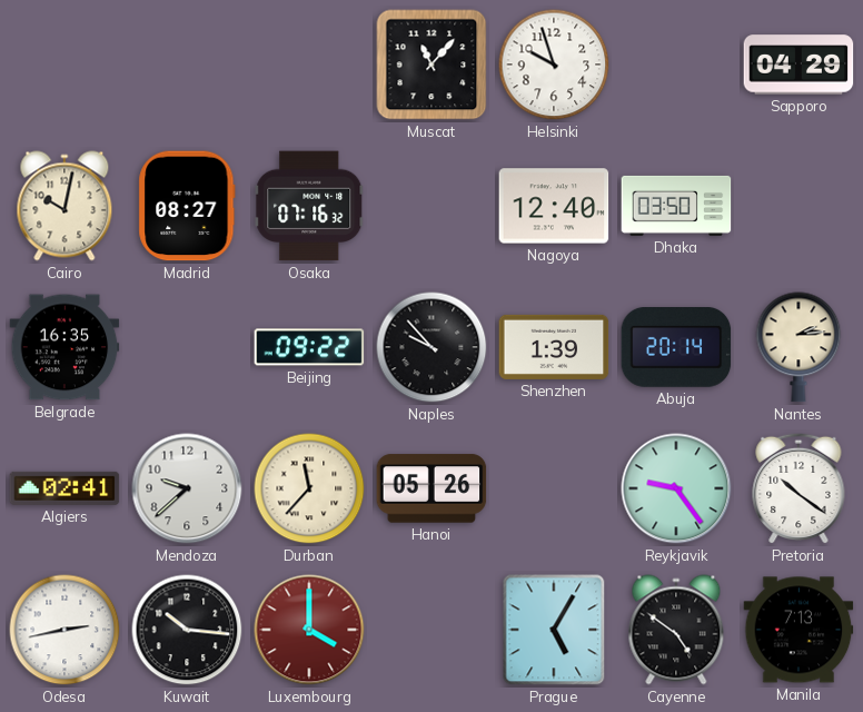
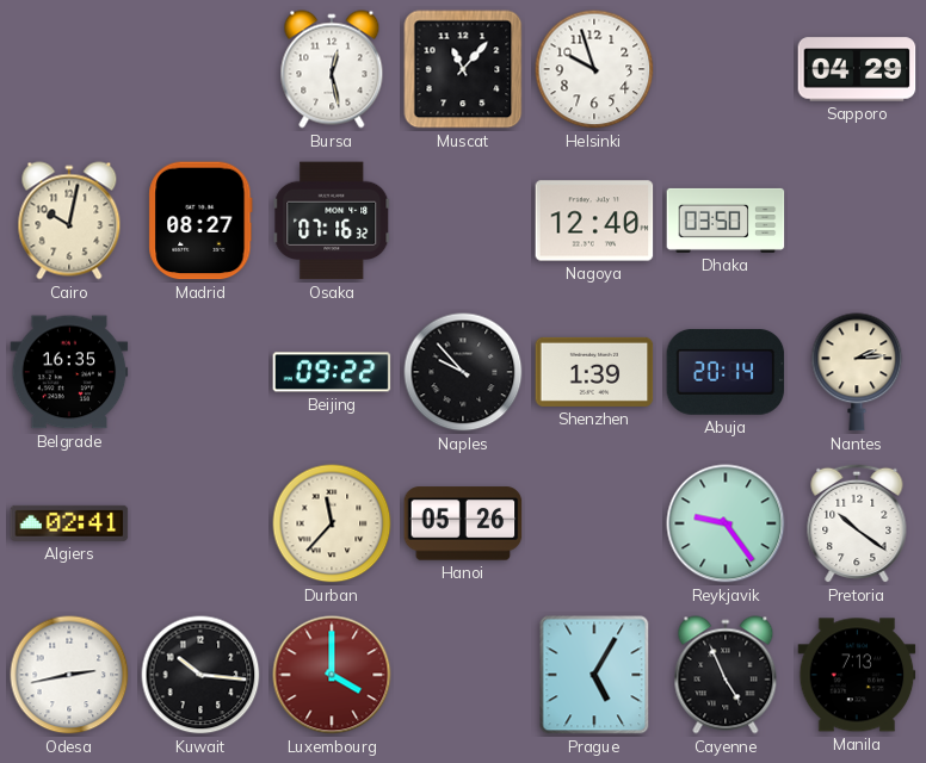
Bursa: none -> 12:28
Mendoza: 9:38 -> none
Cayenne: 4:51 -> 4:56
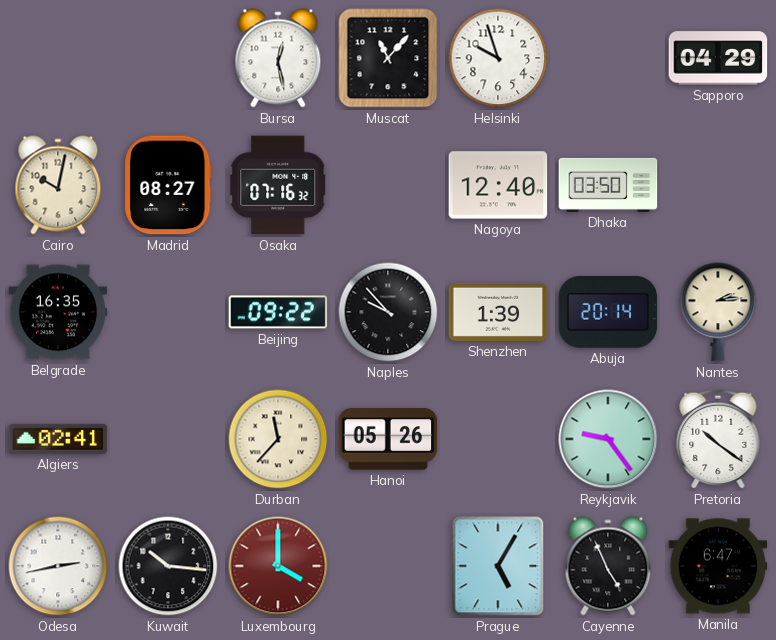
Manila: 7:13 -> 6:47
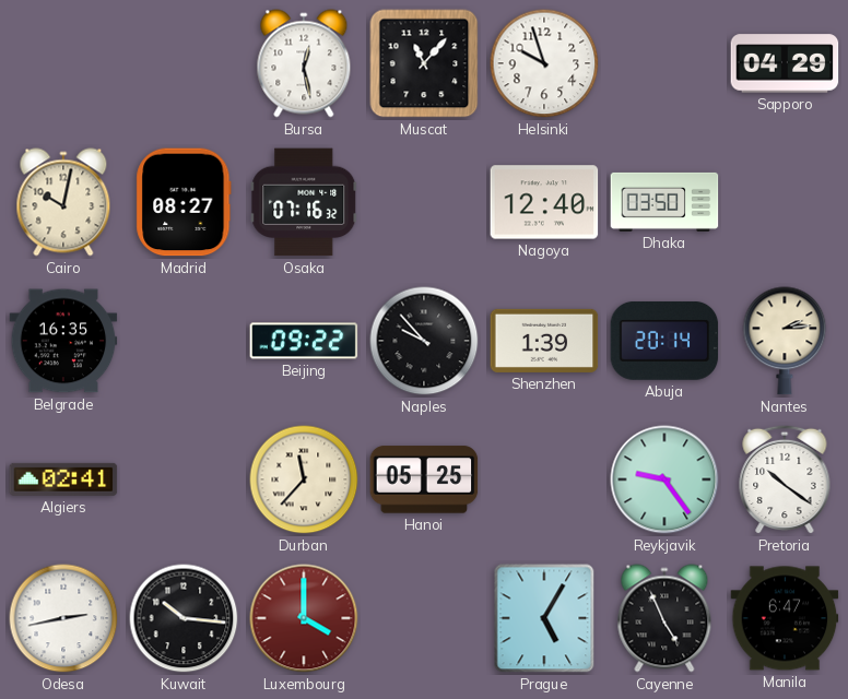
Hanoi: 05:26 -> 05:25
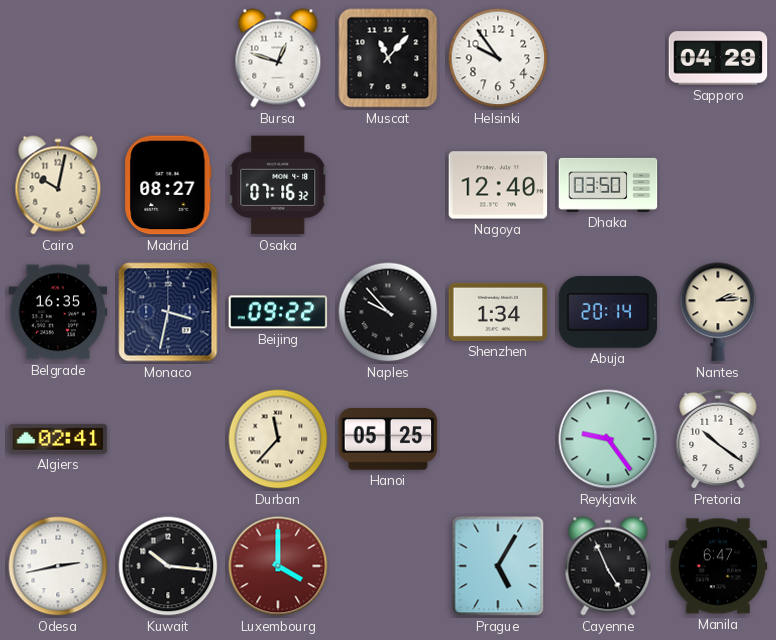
Bursa: 12:28 -> 12:48
Helsinki: 9:57 -> 9:54
Monaco: none -> 3:32
Shenzhen: 1:39 -> 1:34
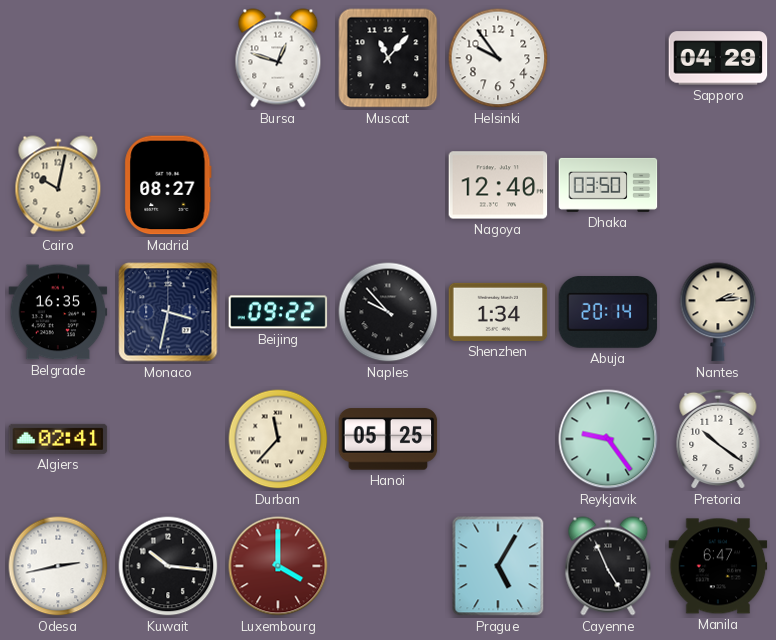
Osaka: 07:16 -> none
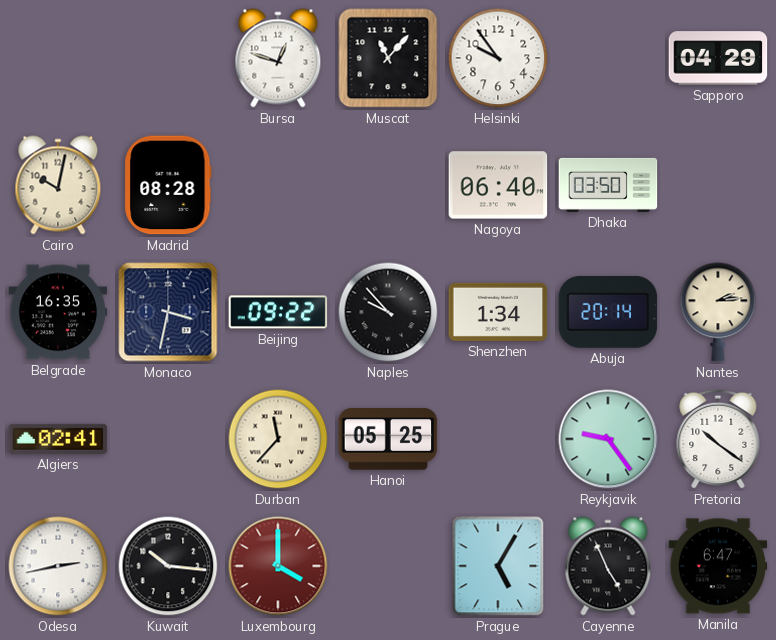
Madrid: 08:27 -> 08:28
Nagoya: 12:40 -> 06:40
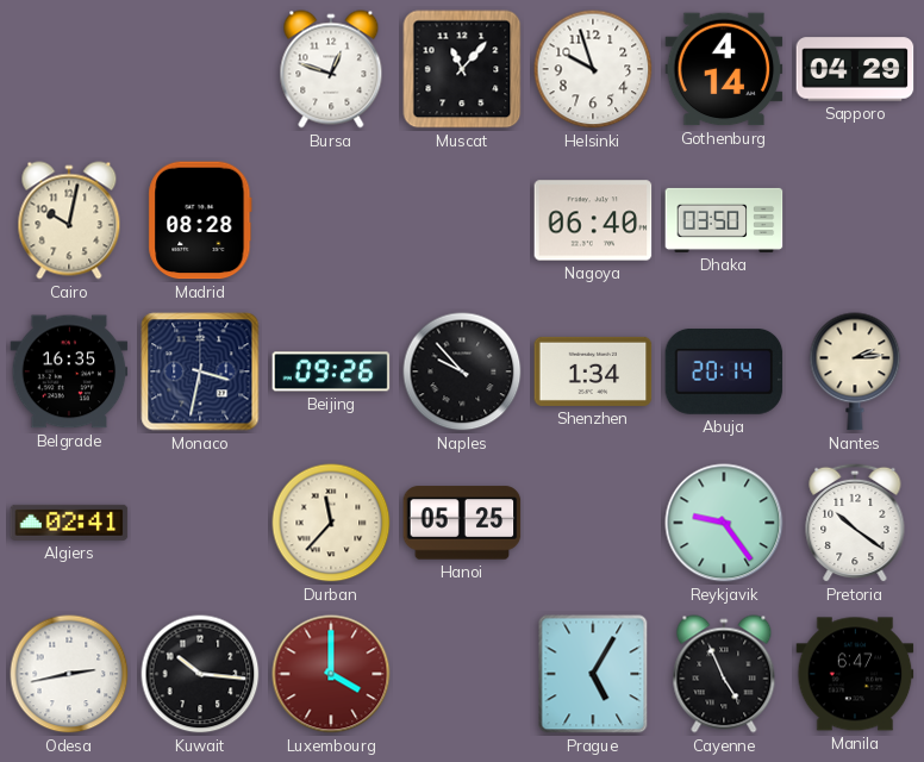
Helsinki: 9:54 -> 9:57
Gothenburg: none -> 4:14
Beijing: 09:22 -> 09:26
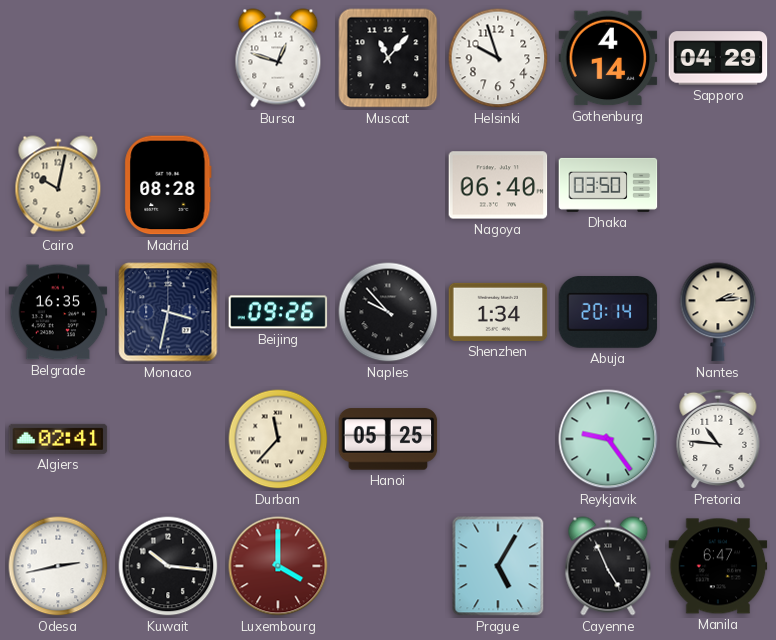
Pretoria: 10:21 -> 10:46
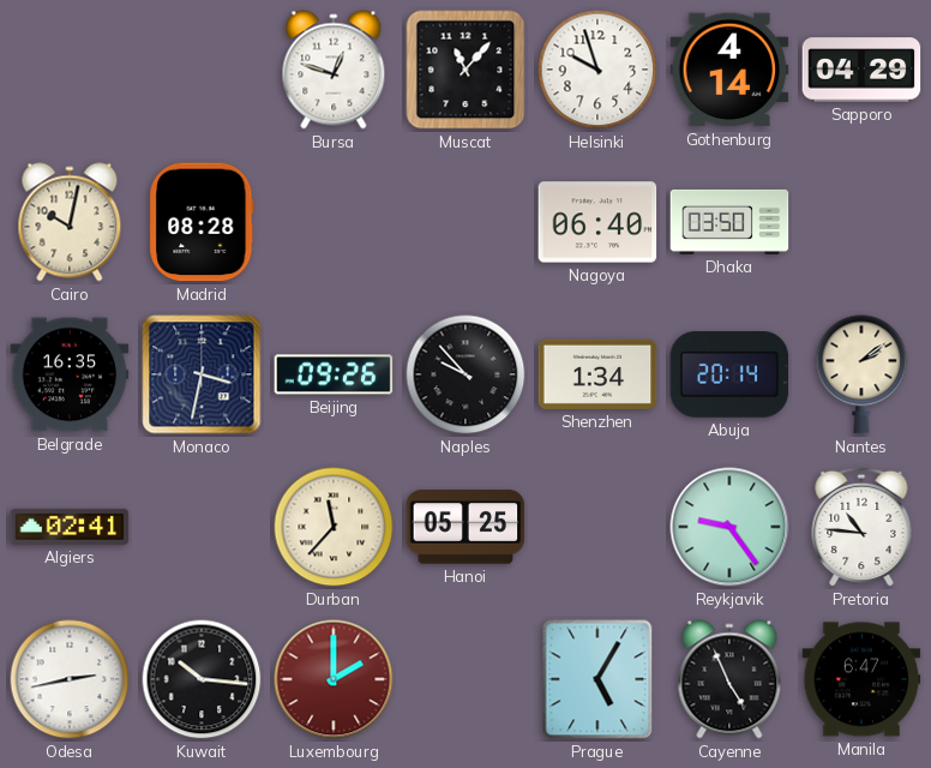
Nantes: 2:14 -> 2:09
Luxembourg: 4:00 -> 2:00
